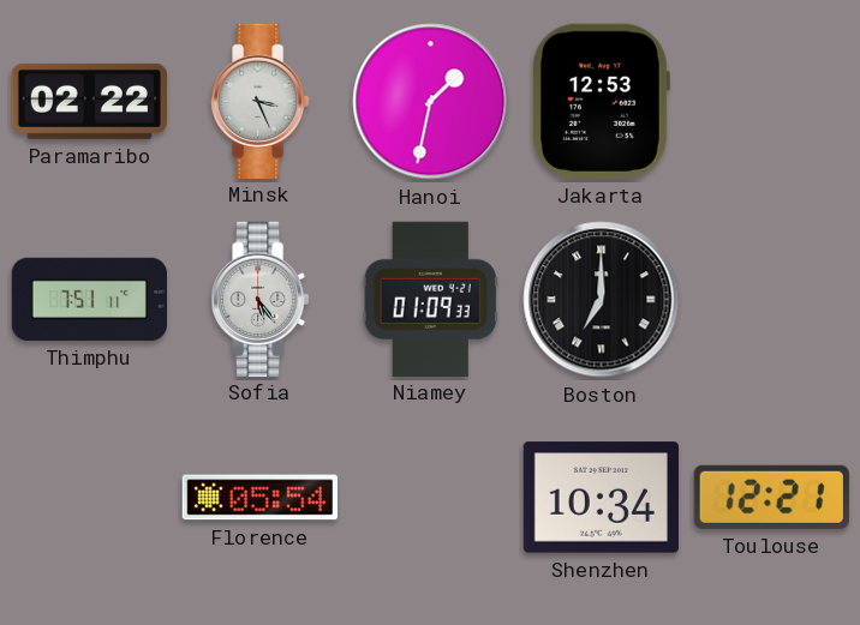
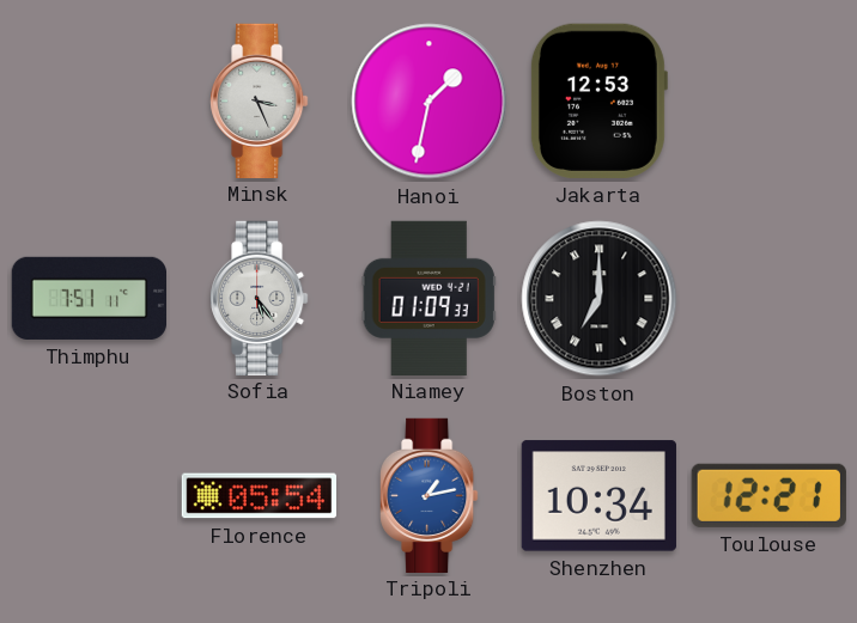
Paramaribo: 02:22 -> none
Tripoli: none -> 1:13
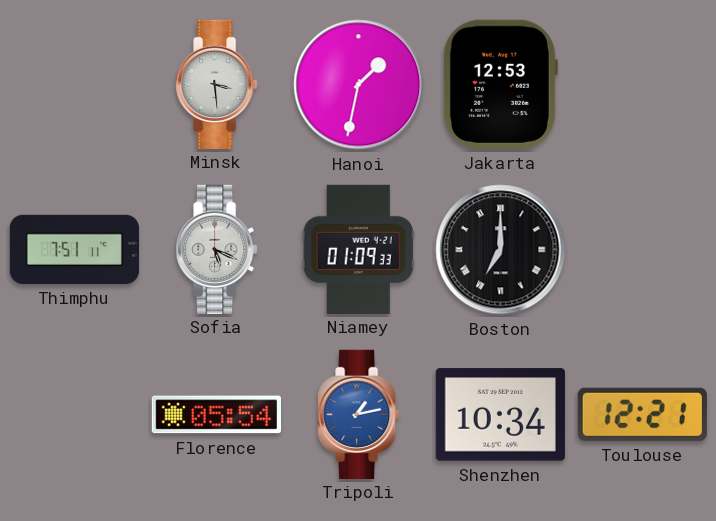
Minsk: 3:26 -> 3:29
Sofia: 5:24 -> 5:19
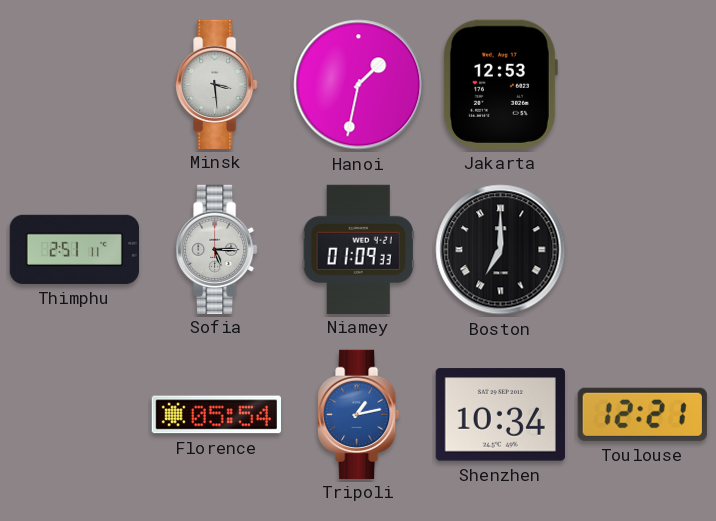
Thimphu: 7:51 -> 2:51
Sofia: 5:19 -> 5:15
